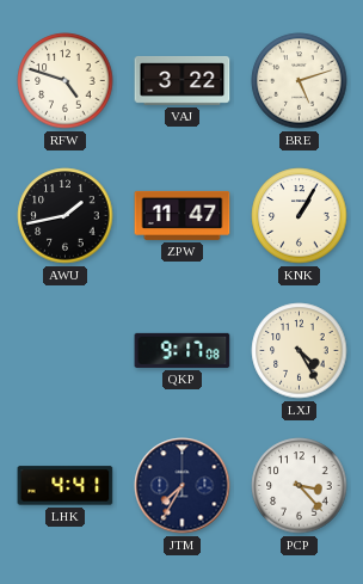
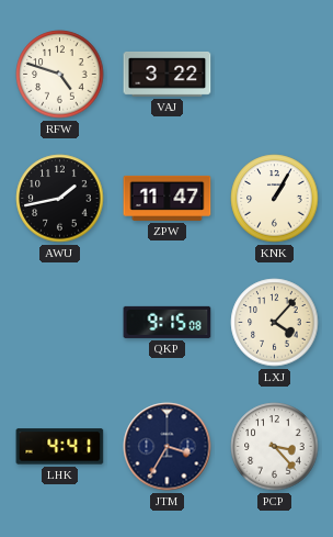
BRE: 5:12 -> none
QKP: 9:17 -> 9:15
LXJ: 4:25 -> 4:07
JTM: 7:35 -> 3:35
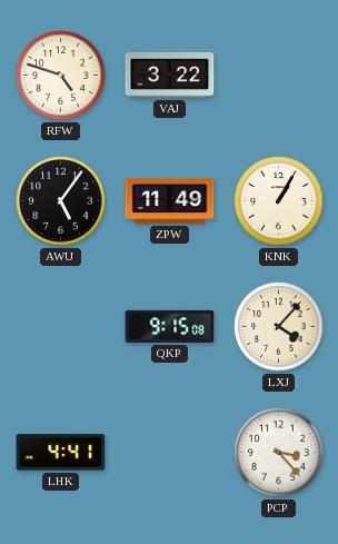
AWU: 1:43 -> 5:06
ZPW: 11:47 -> 11:49
JTM: 3:35 -> none
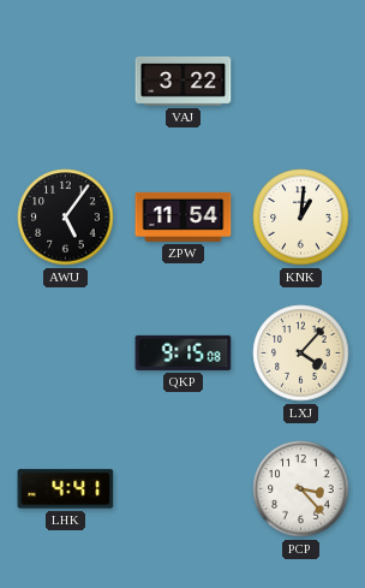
RFW: 4:48 -> none
ZPW: 11:49 -> 11:54
KNK: 1:05 -> 1:01
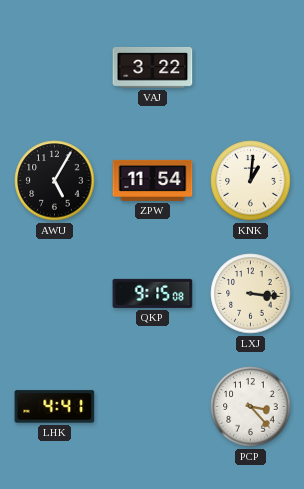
AWU: 5:06 -> 5:05
LXJ: 4:07 -> 3:16
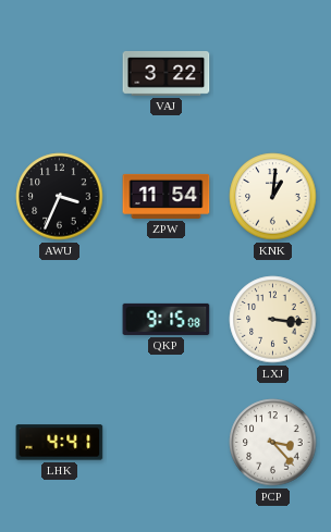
AWU: 5:05 -> 3:34
